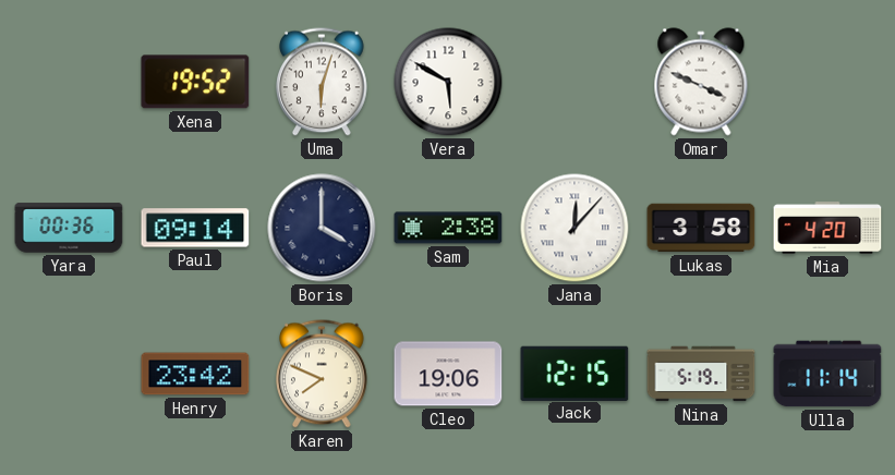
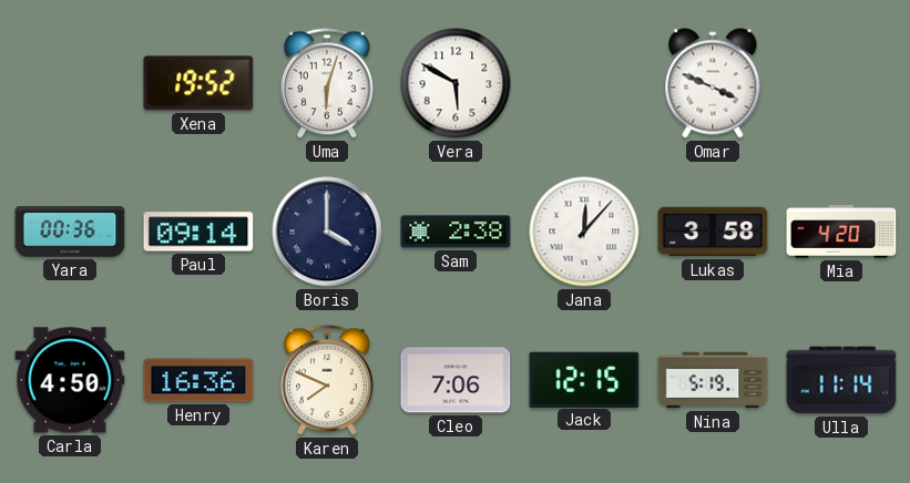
Carla: none -> 4:50
Henry: 23:42 -> 16:36
Cleo: 19:06 -> 7:06
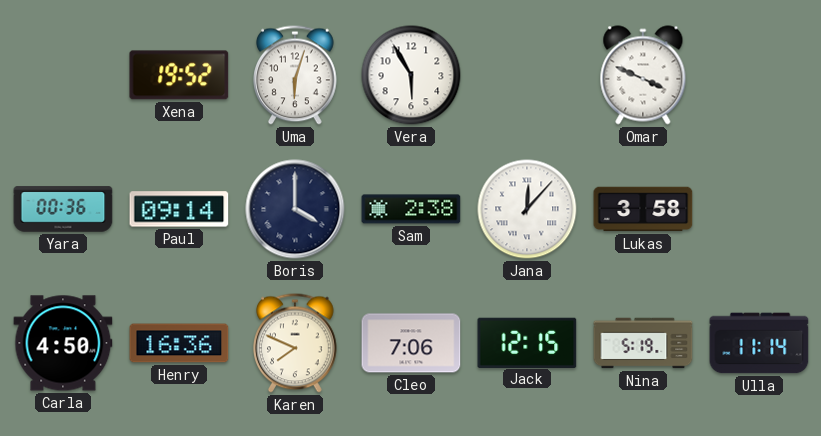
Vera: 5:50 -> 5:55
Mia: 4:20 -> none
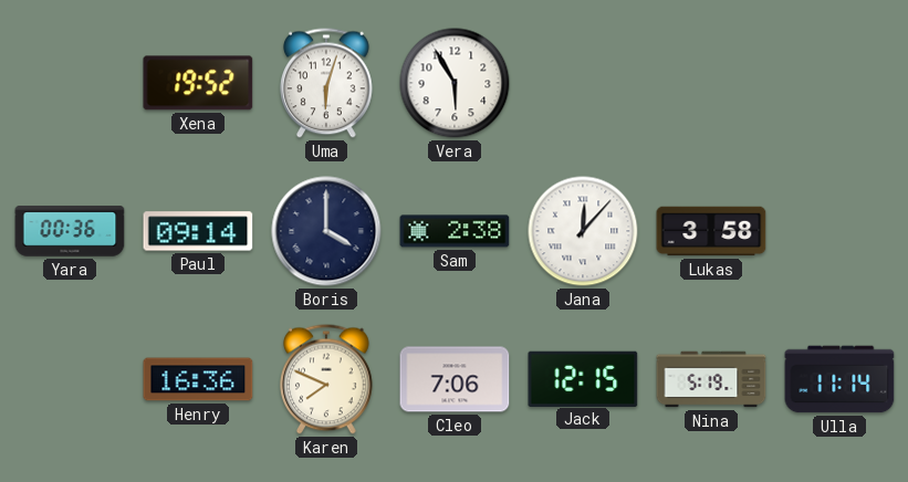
Omar: 3:49 -> none
Carla: 4:50 -> none
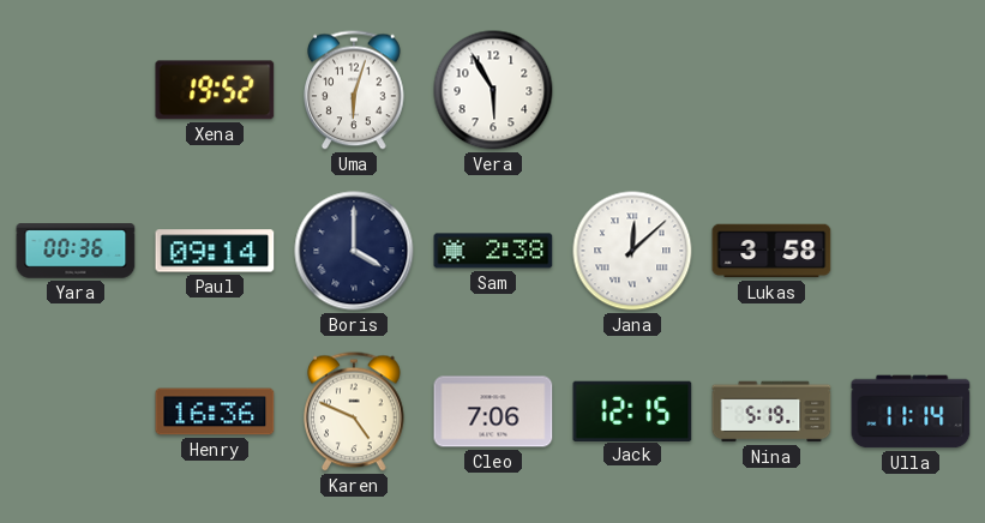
Jana: 12:07 -> 12:08
Karen: 7:49 -> 4:49
